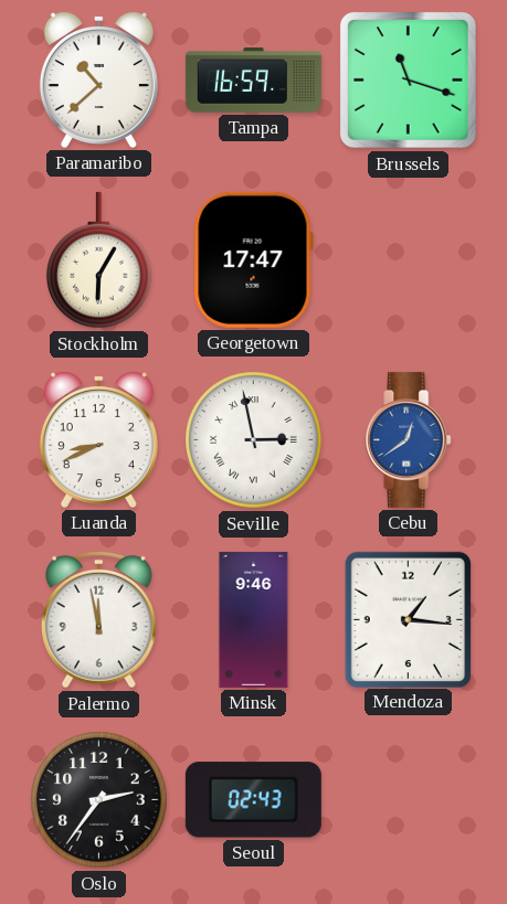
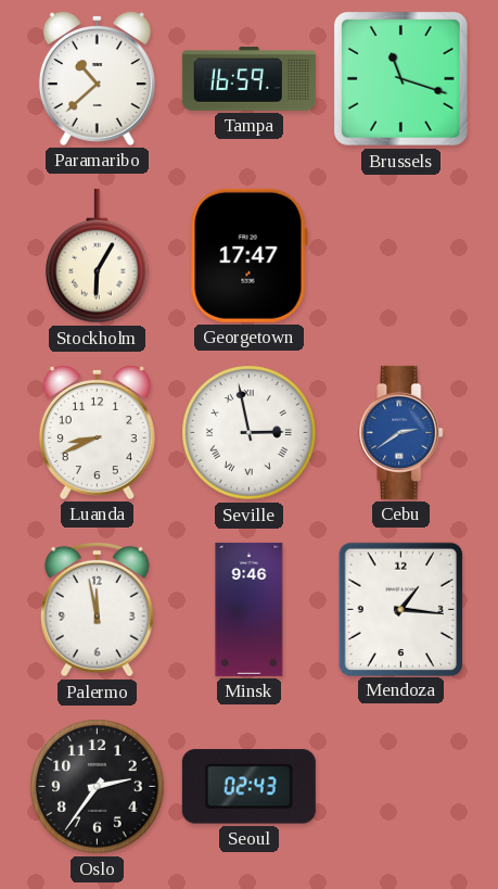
Cebu: 12:39 -> 2:39
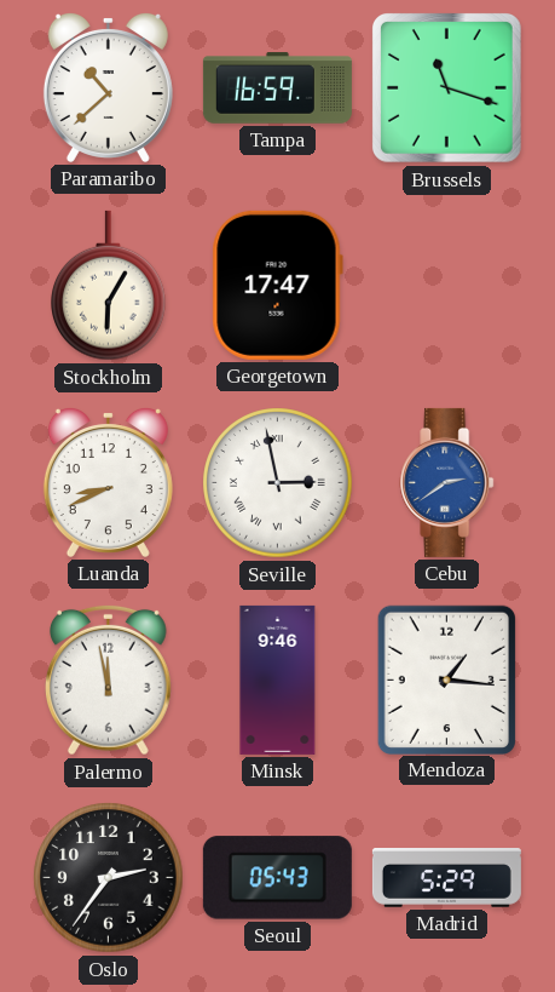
Seoul: 02:43 -> 05:43
Madrid: none -> 5:29
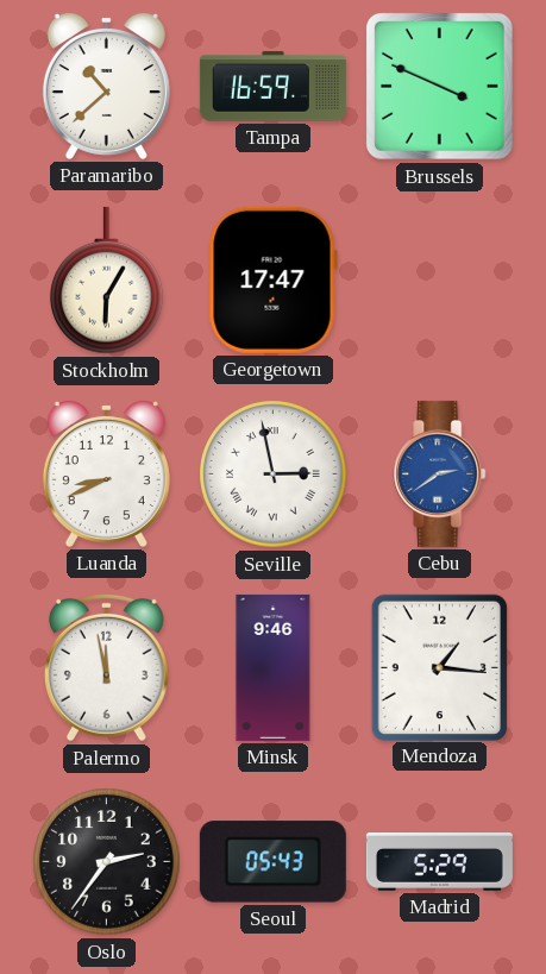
Brussels: 11:18 -> 3:49
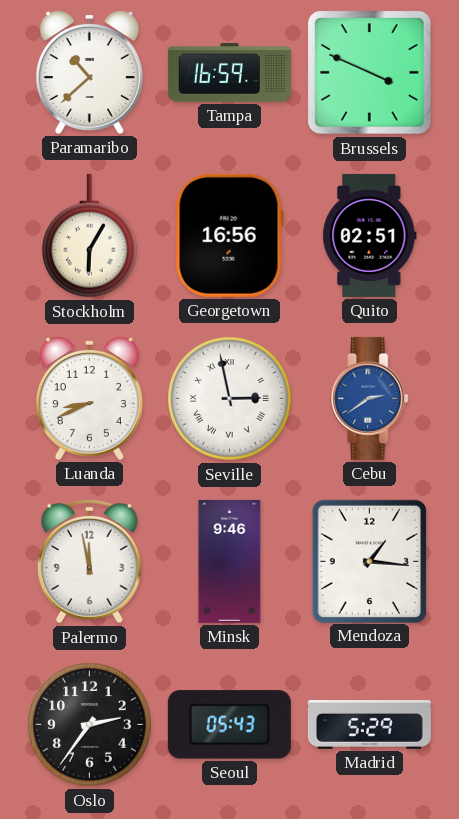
Georgetown: 17:47 -> 16:56
Quito: none -> 02:51
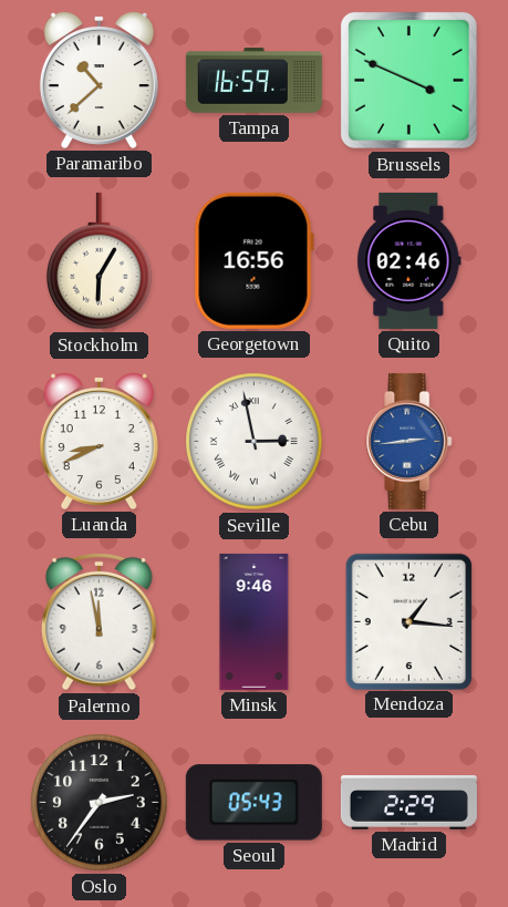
Quito: 02:51 -> 02:46
Cebu: 2:39 -> 2:44
Madrid: 5:29 -> 2:29
